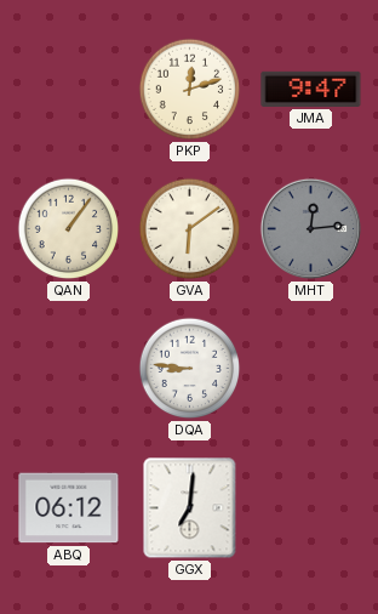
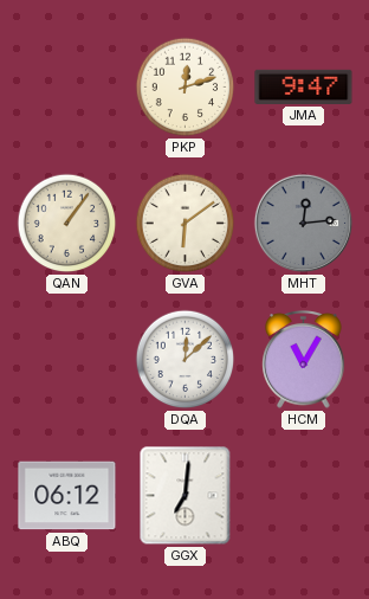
DQA: 8:46 -> 12:08
HCM: none -> 11:05
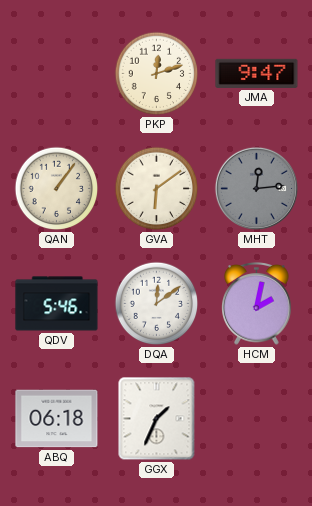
QDV: none -> 5:46
DQA: 12:08 -> 12:09
HCM: 11:05 -> 2:02
ABQ: 06:12 -> 06:18
GGX: 7:01 -> 1:34
